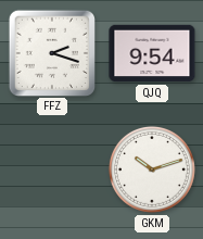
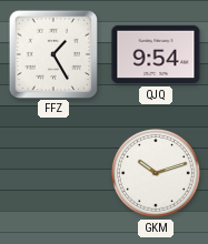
FFZ: 2:18 -> 1:25
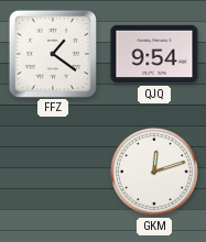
FFZ: 1:25 -> 1:21
GKM: 10:12 -> 12:12
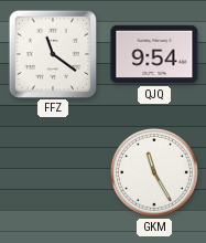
FFZ: 1:21 -> 11:21
GKM: 12:12 -> 11:25
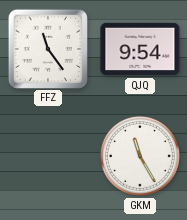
FFZ: 11:21 -> 11:24
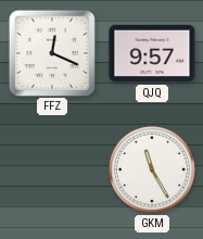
FFZ: 11:24 -> 12:19
QJQ: 9:54 -> 9:57
